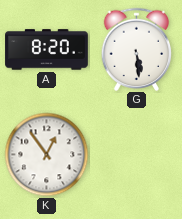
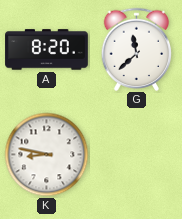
G: 5:29 -> 11:38
K: 12:54 -> 8:47
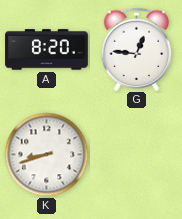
G: 11:38 -> 12:46
K: 8:47 -> 8:42
